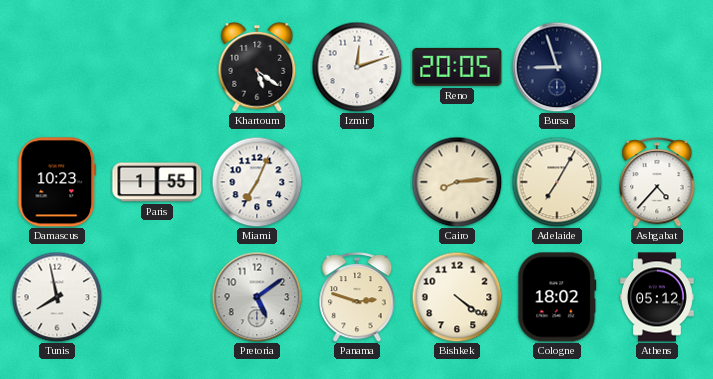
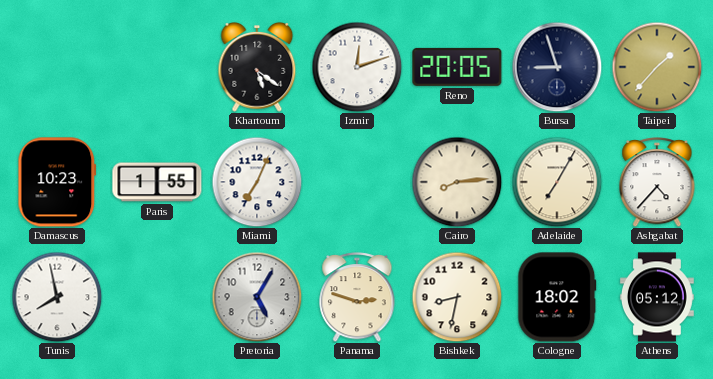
Taipei: none -> 1:37
Pretoria: 5:09 -> 5:05
Bishkek: 4:21 -> 8:32
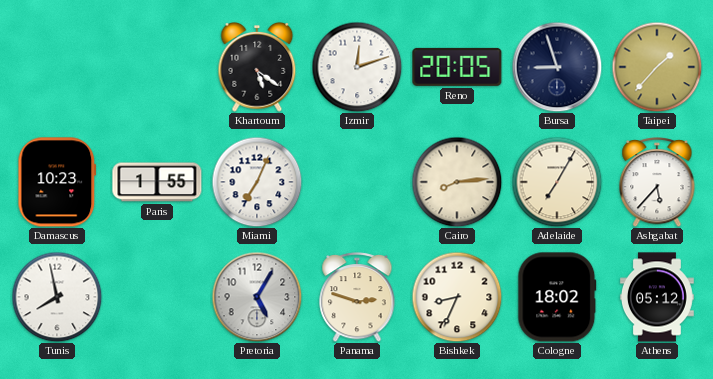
Ashgabat: 4:37 -> 5:37
Bishkek: 8:32 -> 8:34
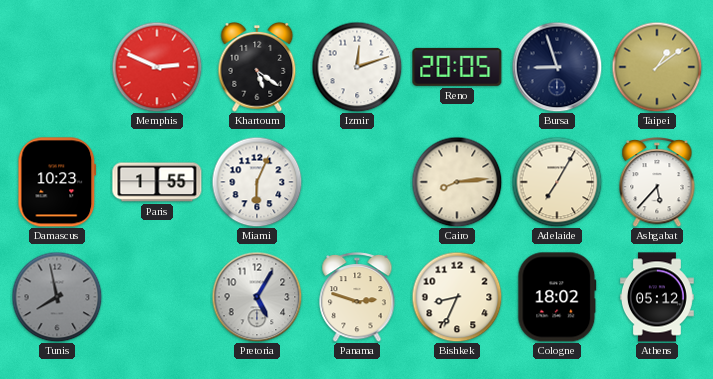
Memphis: none -> 2:49
Taipei: 1:37 -> 1:09
Miami: 7:04 -> 6:04
Tunis dial: white -> grey
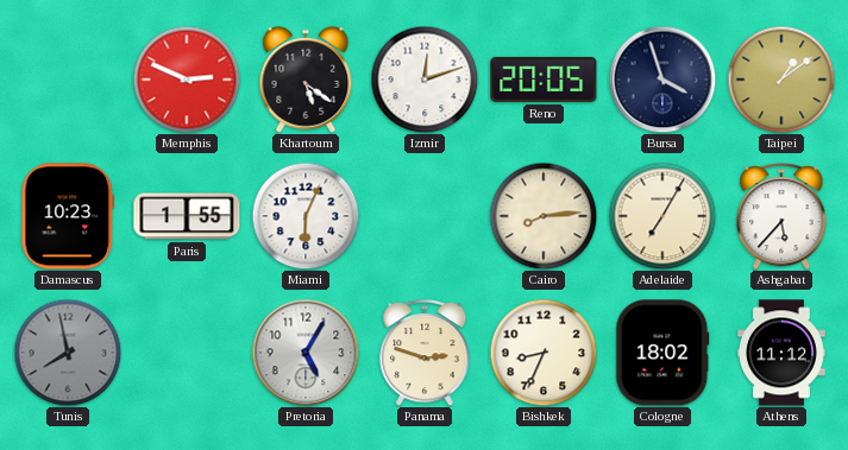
Bursa: 8:57 -> 3:57
Athens: 05:12 -> 11:12
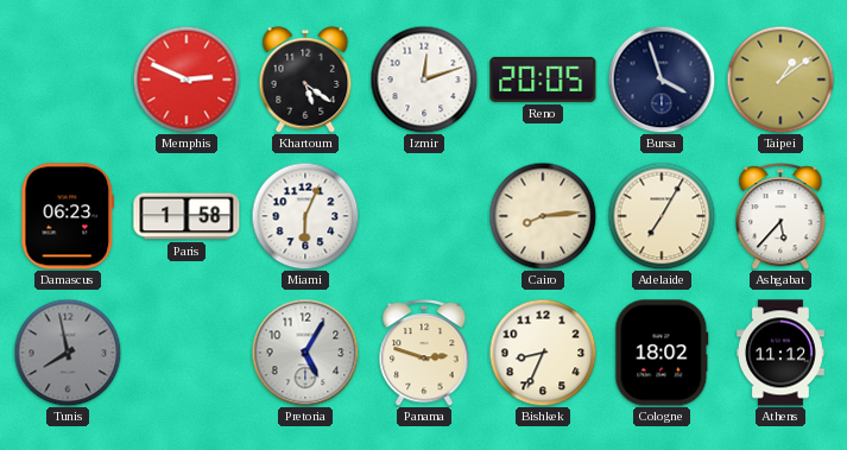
Damascus: 10:23 -> 06:23
Paris: 1:55 -> 1:58
